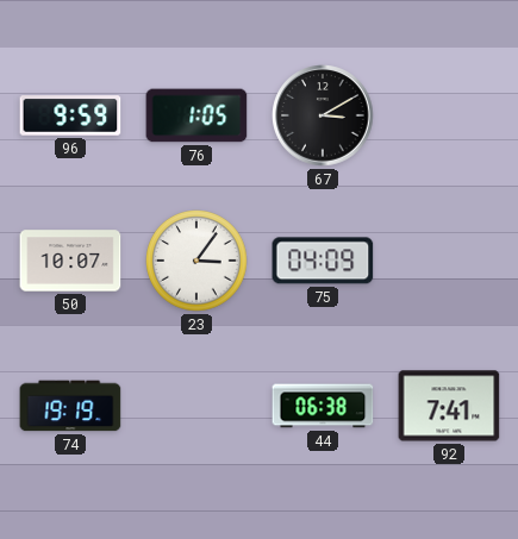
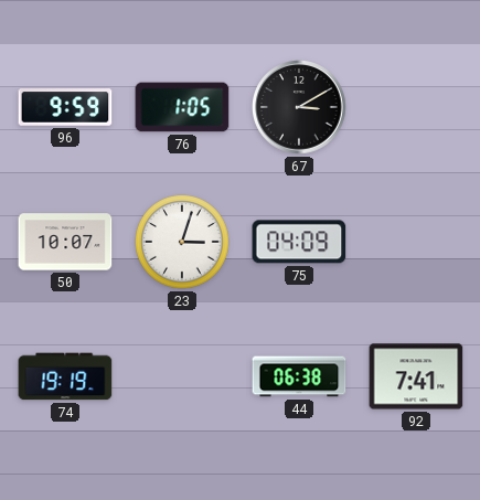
23: 3:06 -> 3:03
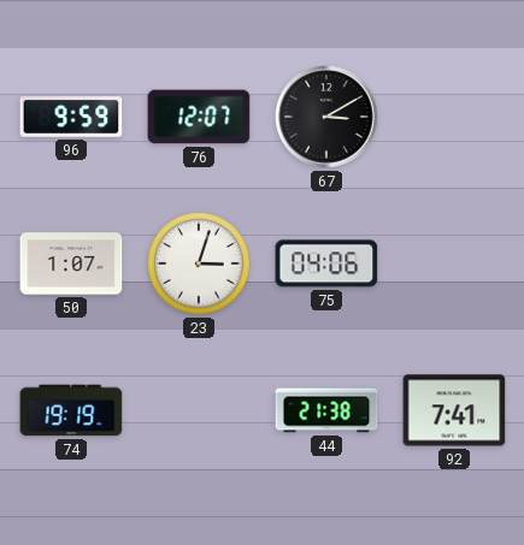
76: 1:05 -> 12:07
50: 10:07 -> 1:07
75: 04:09 -> 04:06
44: 06:38 -> 21:38
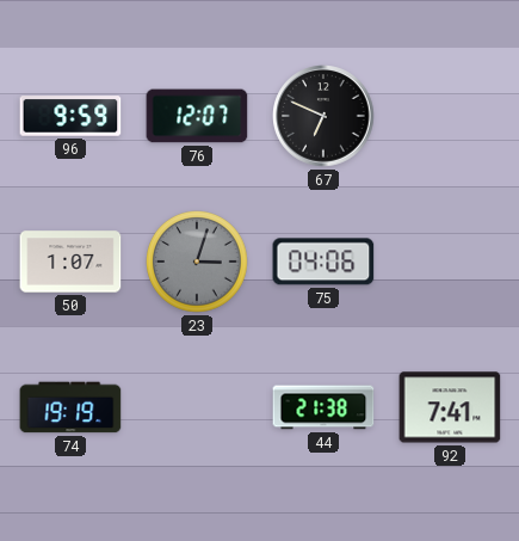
67: 3:10 -> 6:49
23 dial: white -> grey
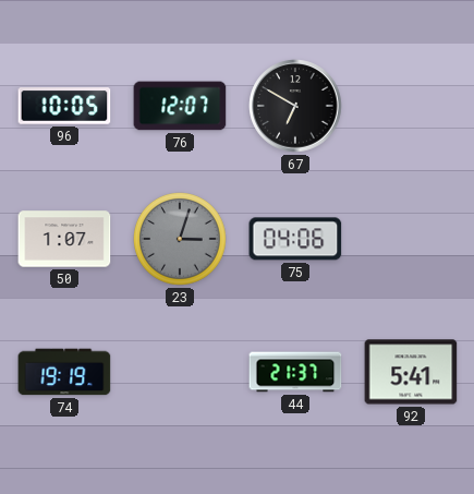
96: 9:59 -> 10:05
67: 6:49 -> 6:50
44: 21:38 -> 21:37
92: 7:41 -> 5:41
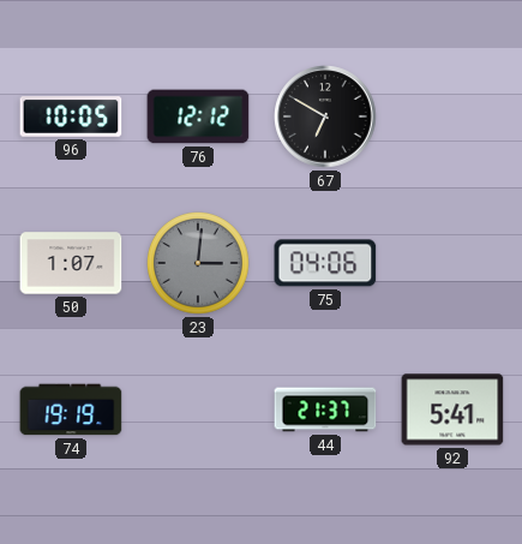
76: 12:07 -> 12:12
23: 3:03 -> 3:01
